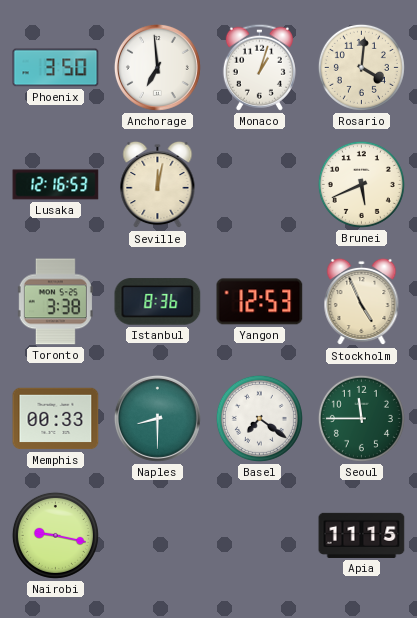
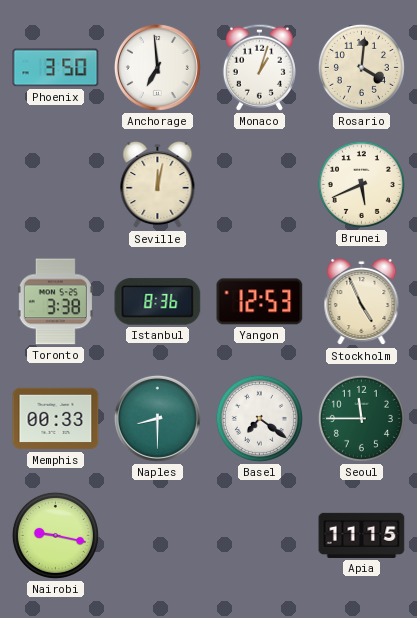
Lusaka: 12:16 -> none
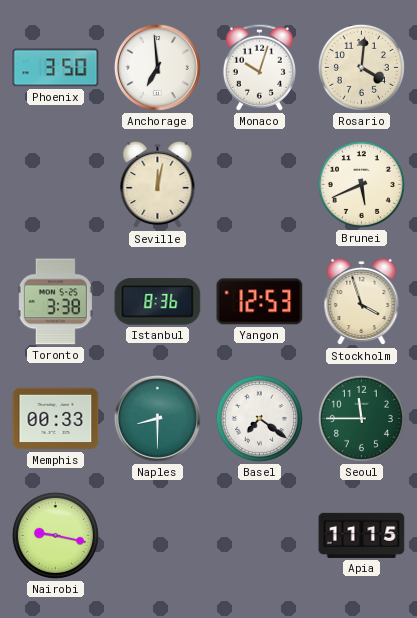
Monaco: 1:03 -> 10:03
Stockholm: 4:56 -> 3:57
